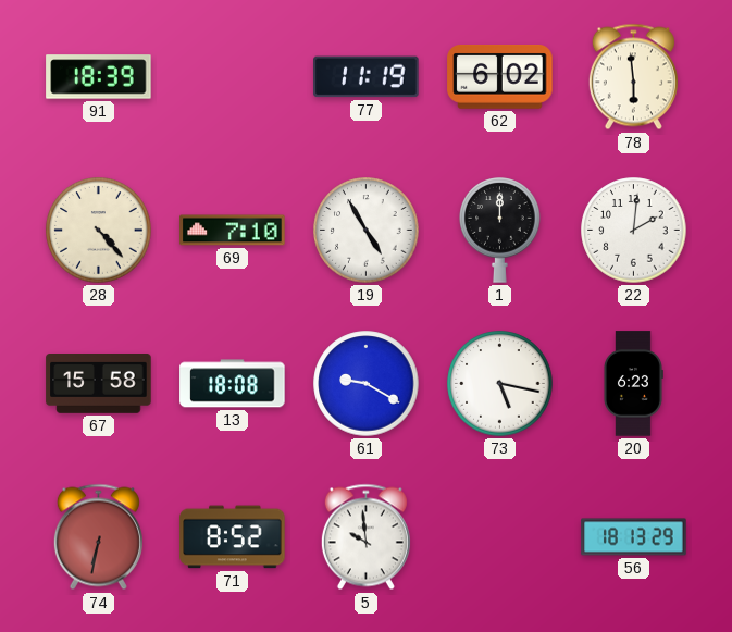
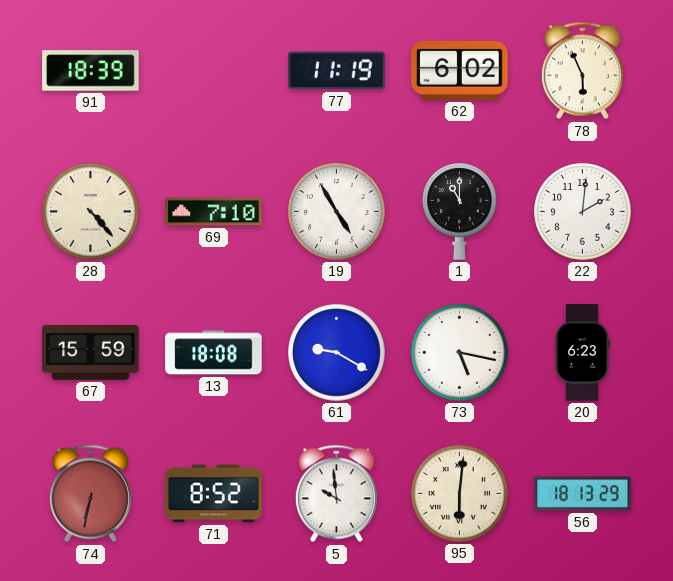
78: 5:59 -> 5:56
1: 12:00 -> 11:00
67: 15:58 -> 15:59
95: none -> 6:01
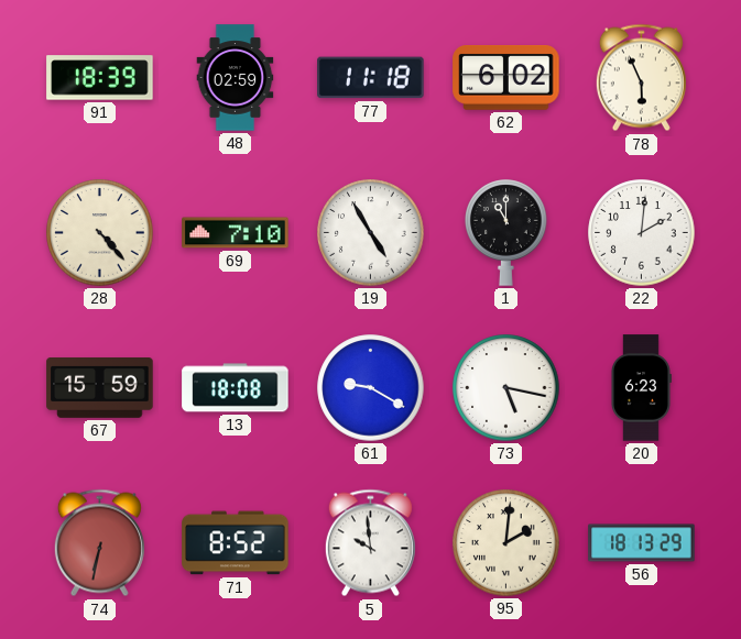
48: none -> 02:59
77: 11:19 -> 11:18
95: 6:01 -> 2:01
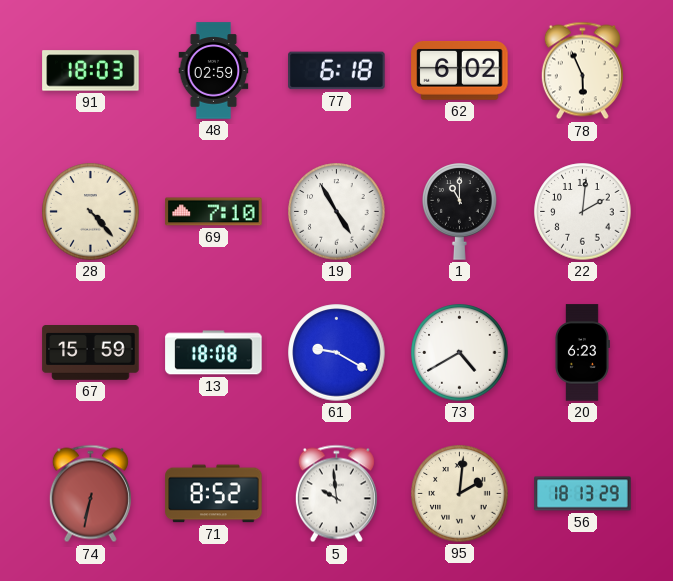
91: 18:39 -> 18:03
77: 11:18 -> 6:18
73: 5:17 -> 4:40
